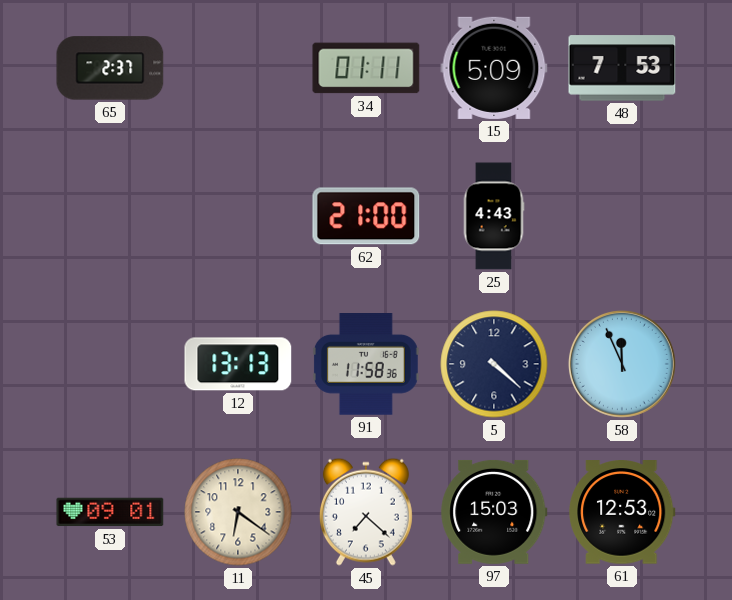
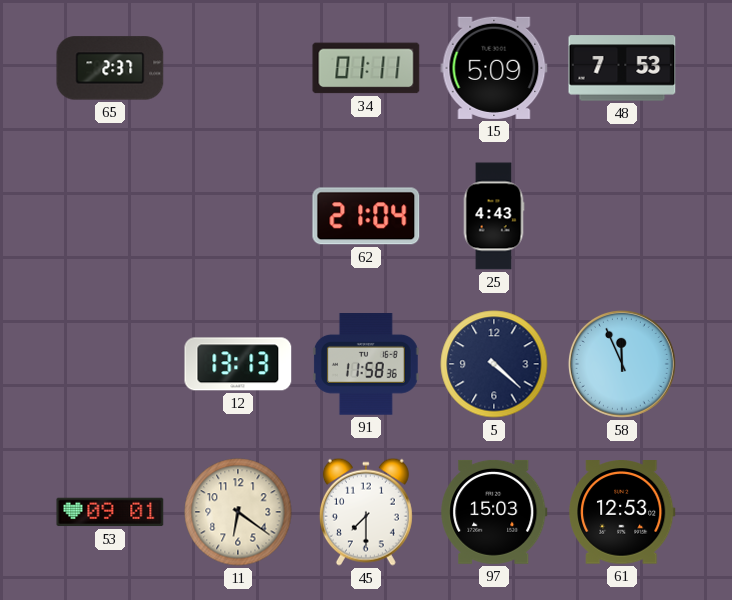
62: 21:00 -> 21:04
45: 7:22 -> 7:30
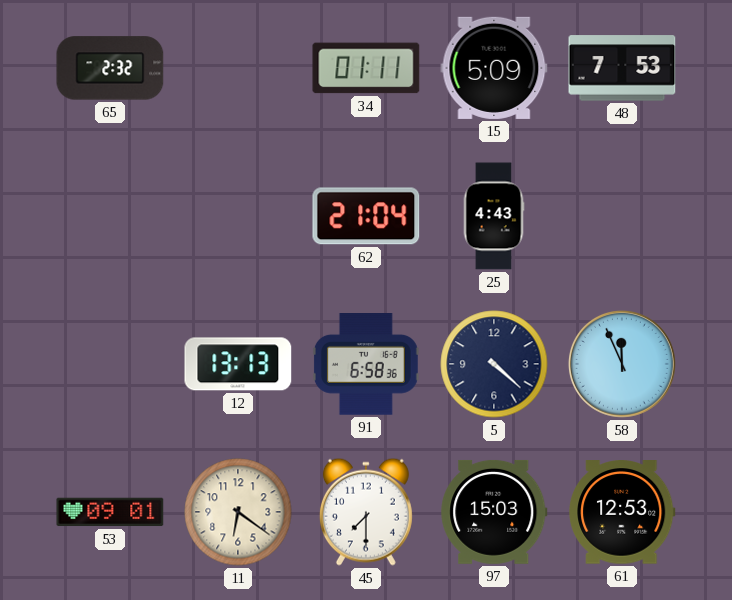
65: 2:37 -> 2:32
91: 11:58 -> 6:58
